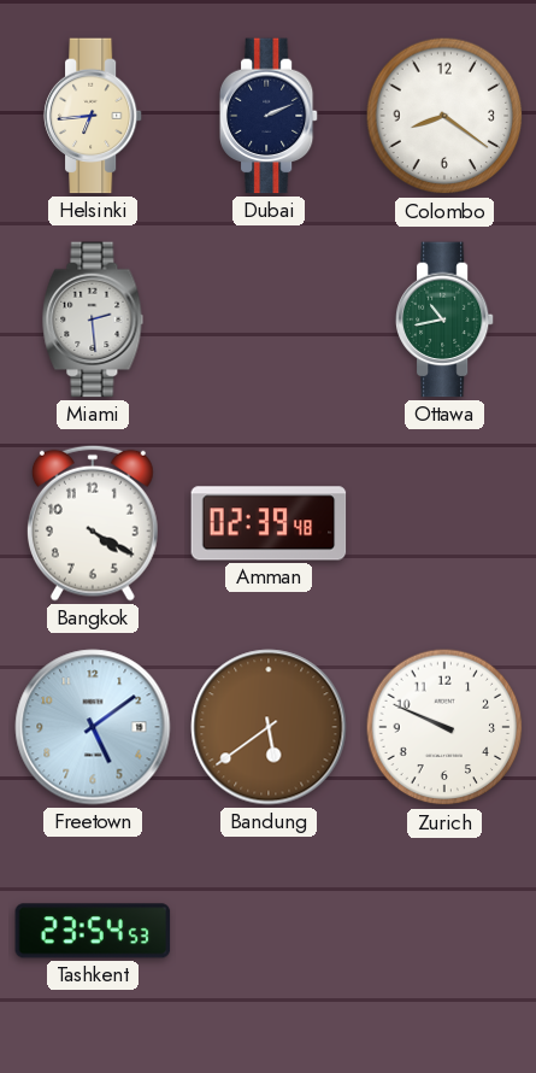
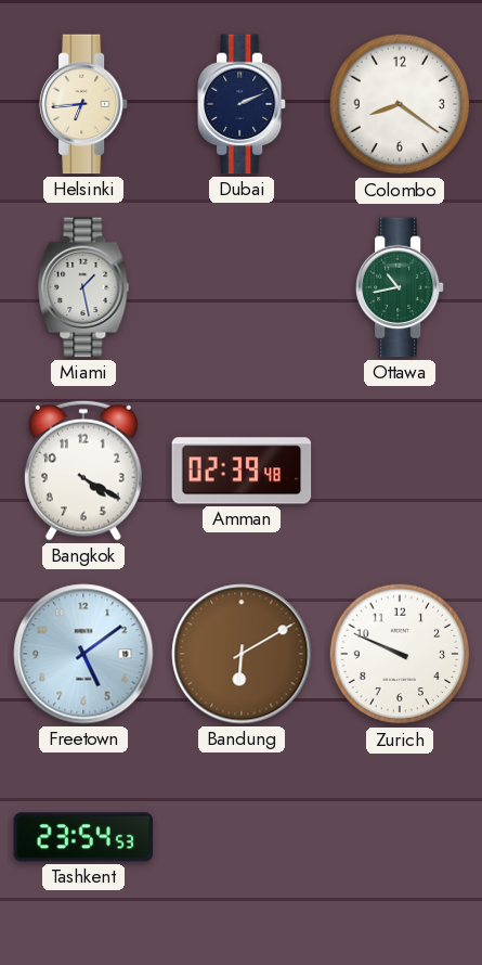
Miami: 2:29 -> 1:28
Bandung: 5:39 -> 6:10
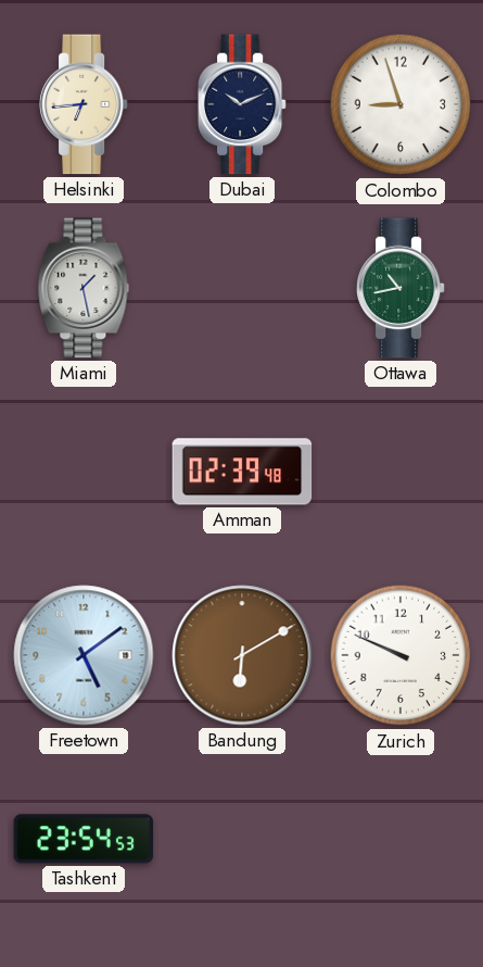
Dubai: 2:11 -> 10:11
Colombo: 8:21 -> 8:57
Bangkok: 4:20 -> none
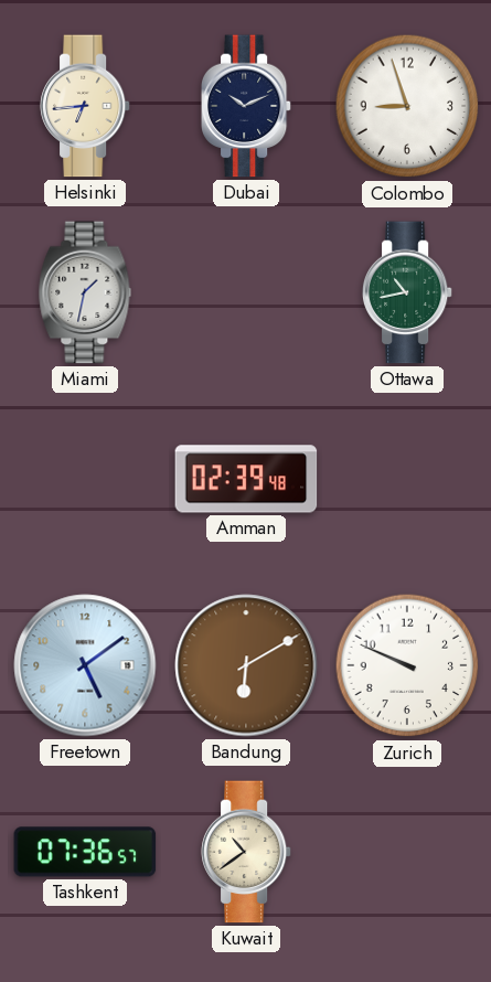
Miami: 1:28 -> 1:32
Tashkent: 23:54 -> 07:36
Kuwait: none -> 10:39
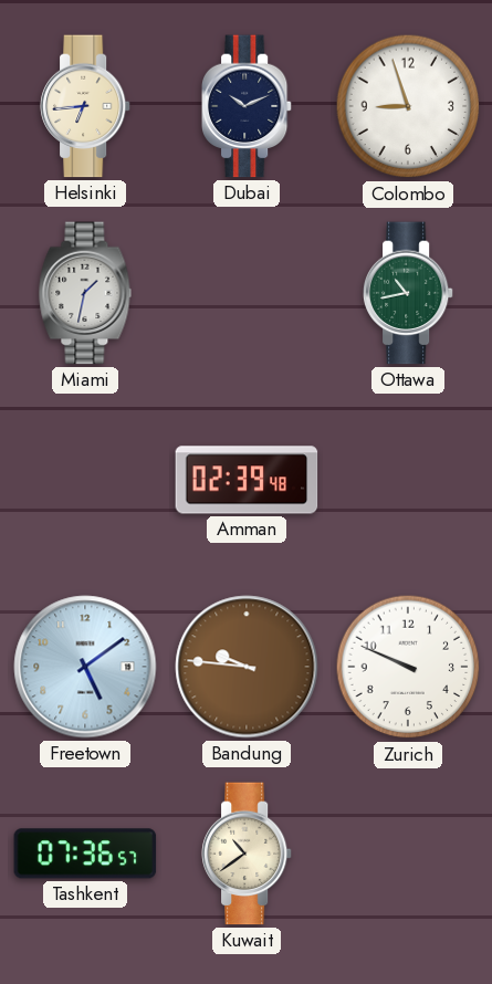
Bandung: 6:10 -> 9:46
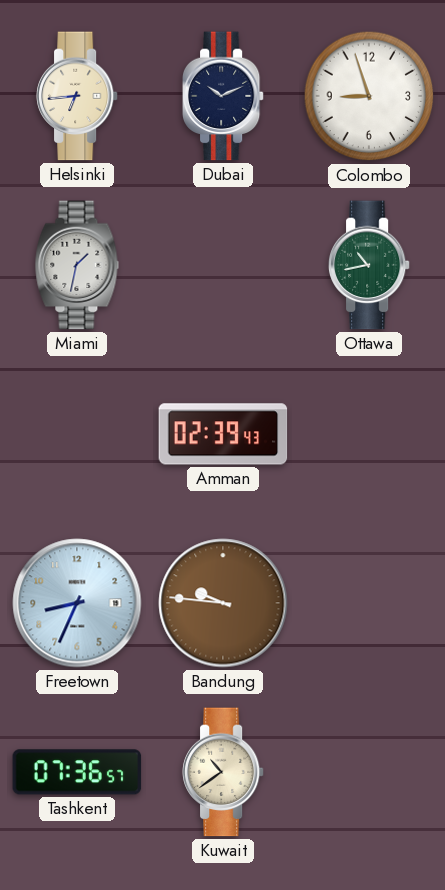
Amman: 02:39:48 -> 02:39:43
Freetown: 5:09 -> 8:34
Zurich: 9:49 -> none
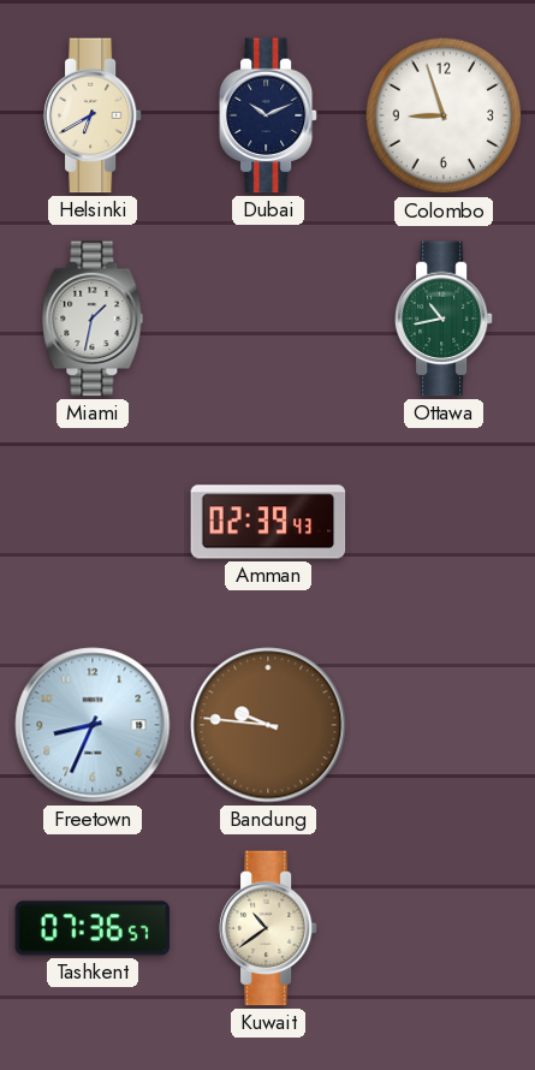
Helsinki: 6:44 -> 6:40
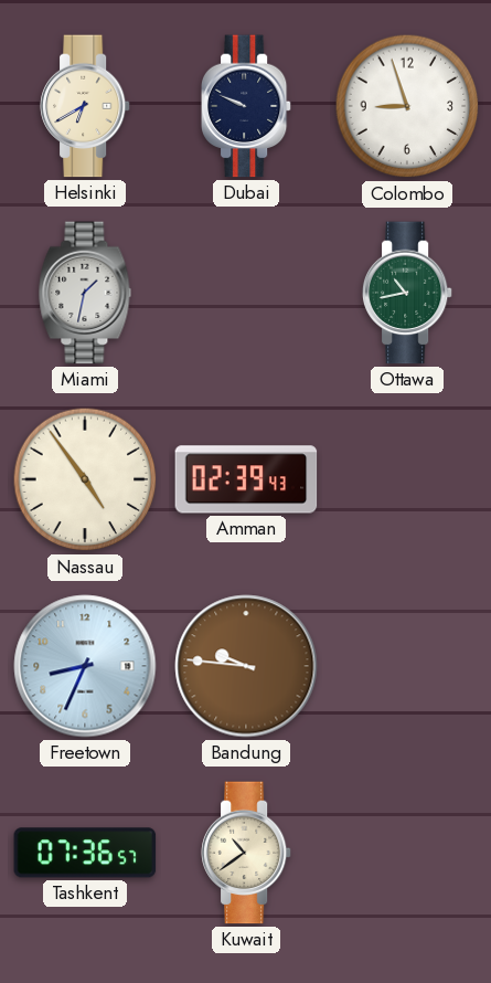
Dubai: 10:11 -> 9:49
Nassau: none -> 4:54
